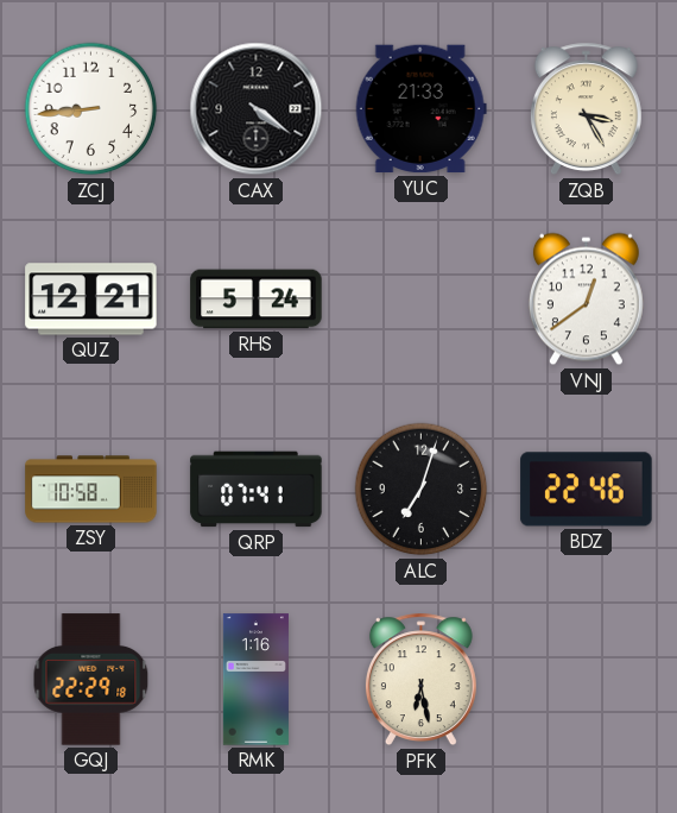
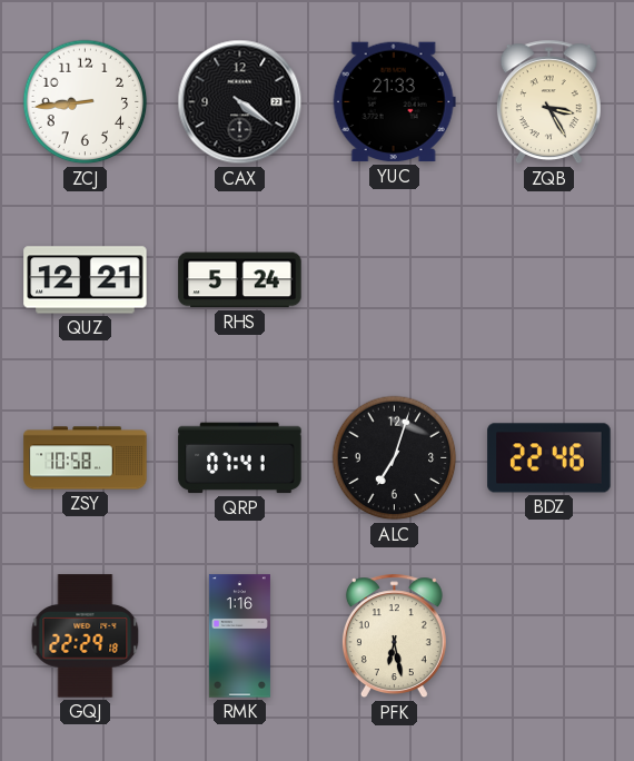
VNJ: 12:39 -> none
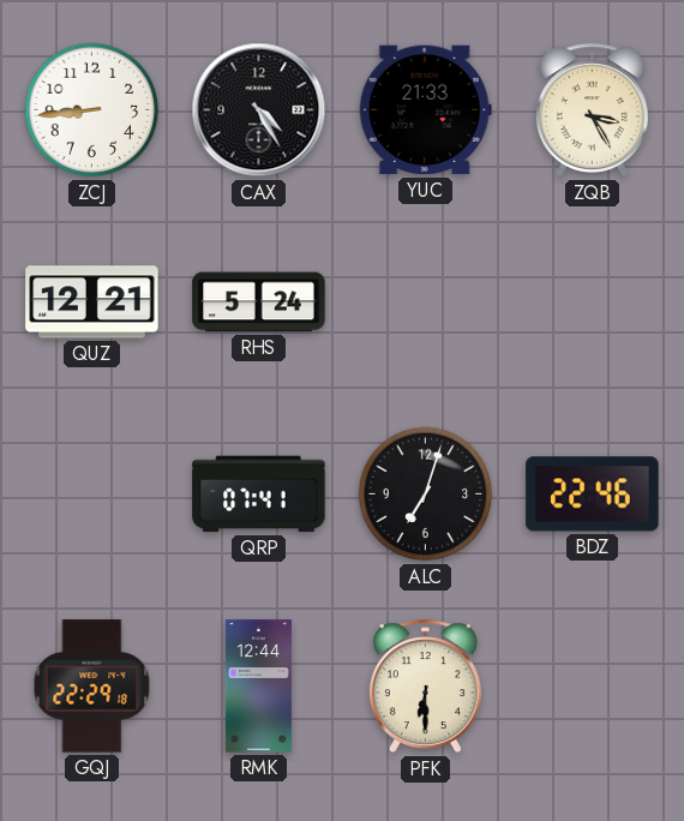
CAX: 4:21 -> 4:25
ZSY: 10:58 -> none
RMK: 1:16 -> 12:44
PFK: 6:28 -> 6:30
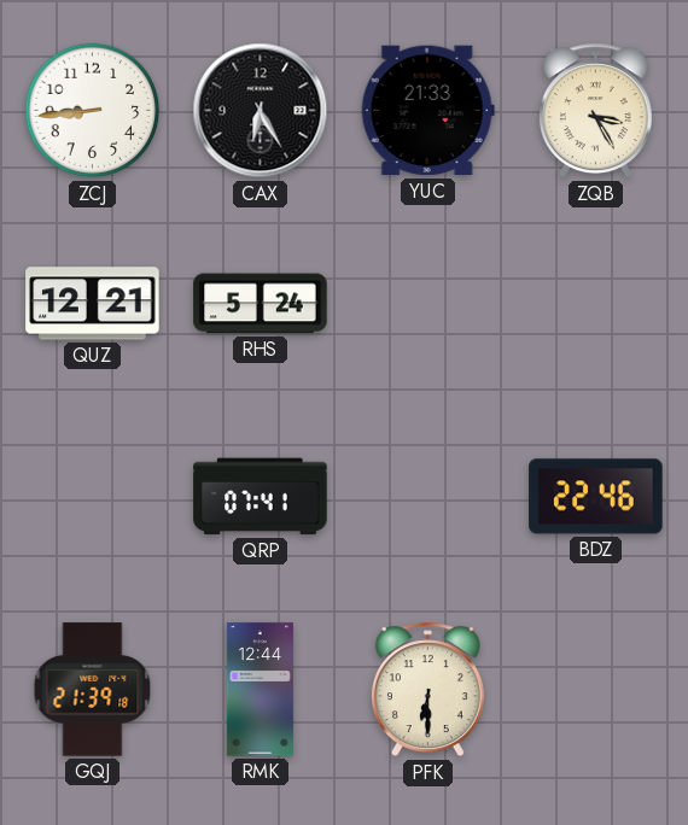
CAX: 4:25 -> 6:25
ALC: 7:03 -> none
GQJ: 22:29 -> 21:39
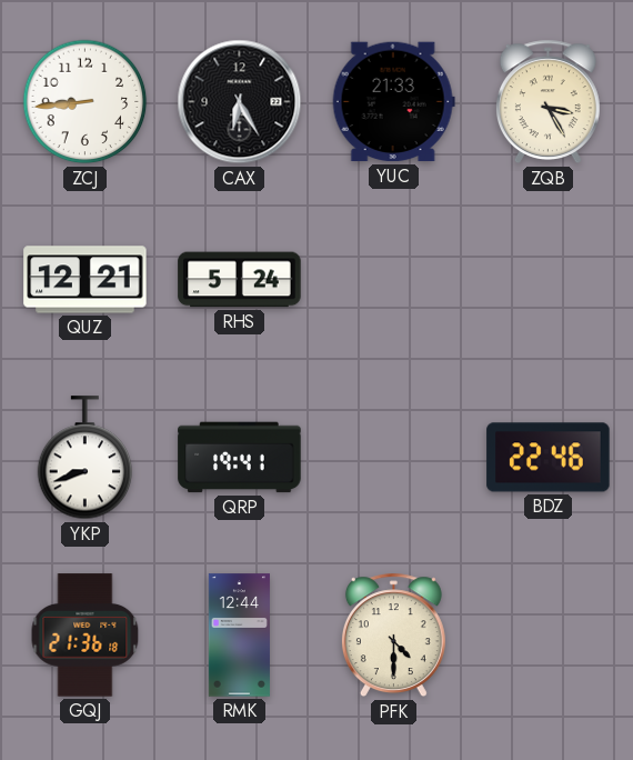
YKP: none -> 8:42
QRP: 07:41 -> 19:41
GQJ: 21:39 -> 21:36
PFK: 6:30 -> 4:30
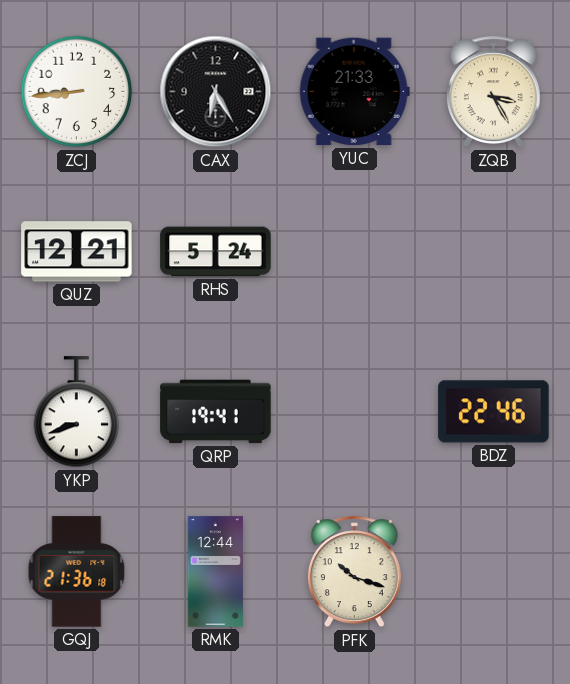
PFK: 4:30 -> 10:18
